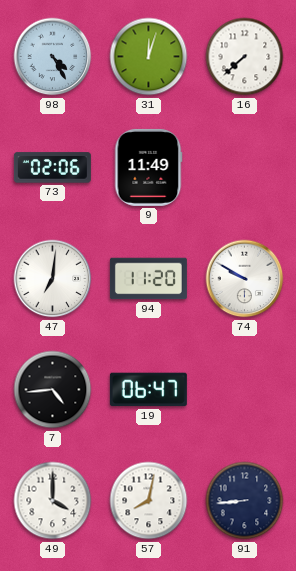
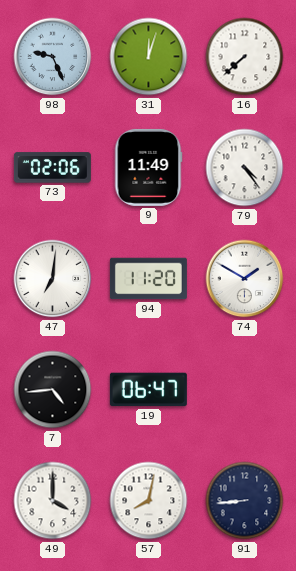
98: 4:25 -> 9:26
79: none -> 4:24
74: 9:50 -> 1:50
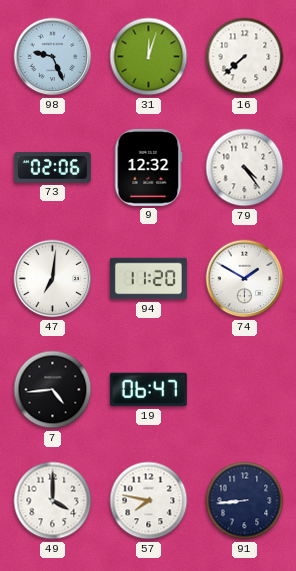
9: 11:49 -> 12:32
57: 8:02 -> 7:47
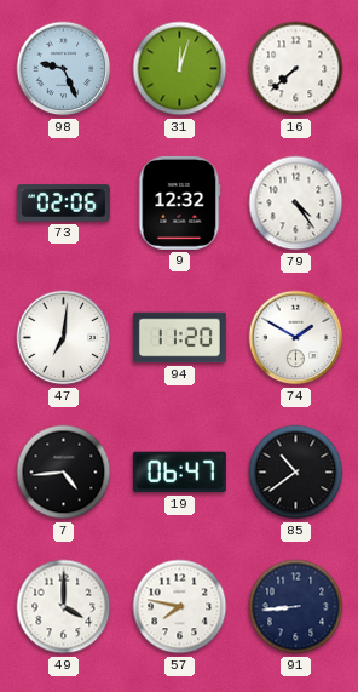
85: none -> 10:39
